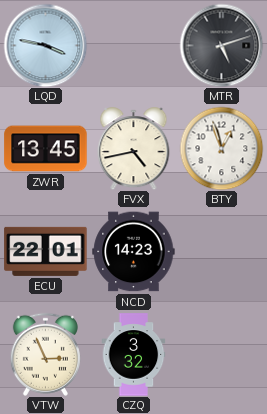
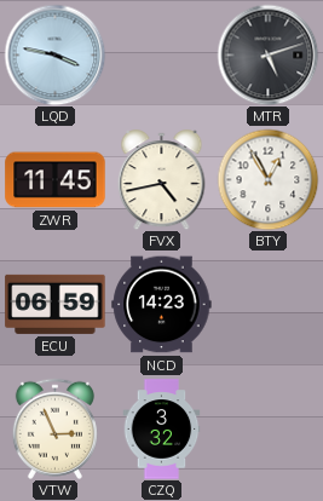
ZWR: 13:45 -> 11:45
BTY: 12:57 -> 12:55
ECU: 22:01 -> 06:59
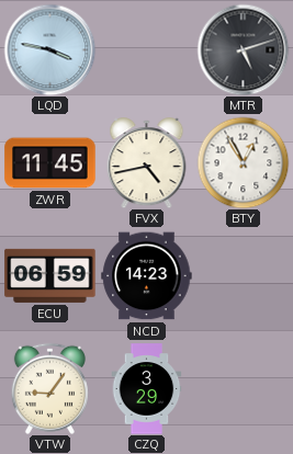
VTW: 2:56 -> 9:06
CZQ: 3:32 -> 3:29
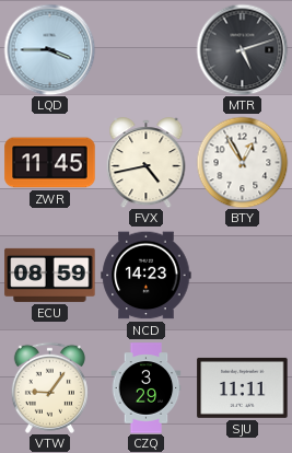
LQD: 3:47 -> 3:45
ECU: 06:59 -> 08:59
SJU: none -> 11:11
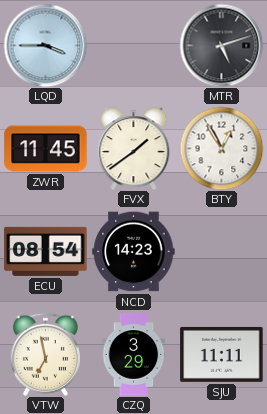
FVX: 4:43 -> 1:39
ECU: 08:59 -> 08:54
VTW: 9:06 -> 6:58
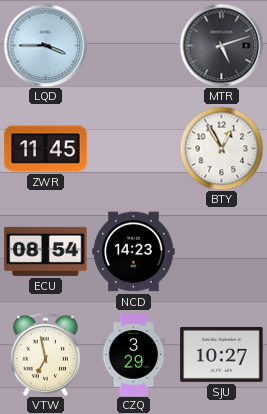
FVX: 1:39 -> none
SJU: 11:11 -> 10:27
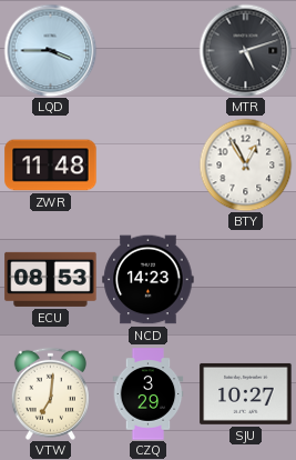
ZWR: 11:45 -> 11:48
ECU: 08:54 -> 08:53
VTW: 6:58 -> 7:01
